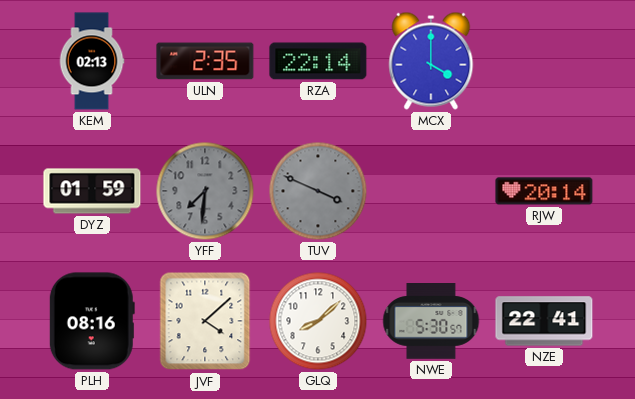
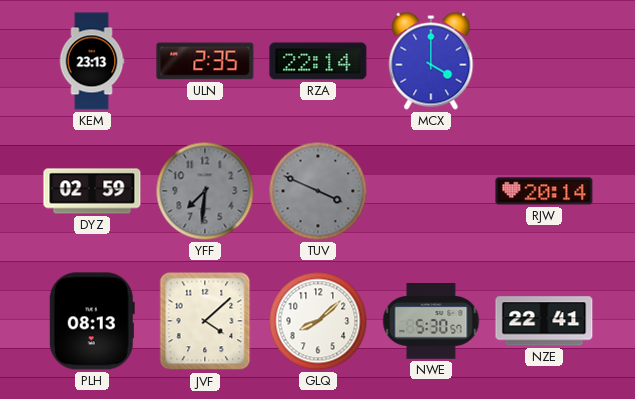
KEM: 02:13 -> 23:13
DYZ: 01:59 -> 02:59
PLH: 08:16 -> 08:13
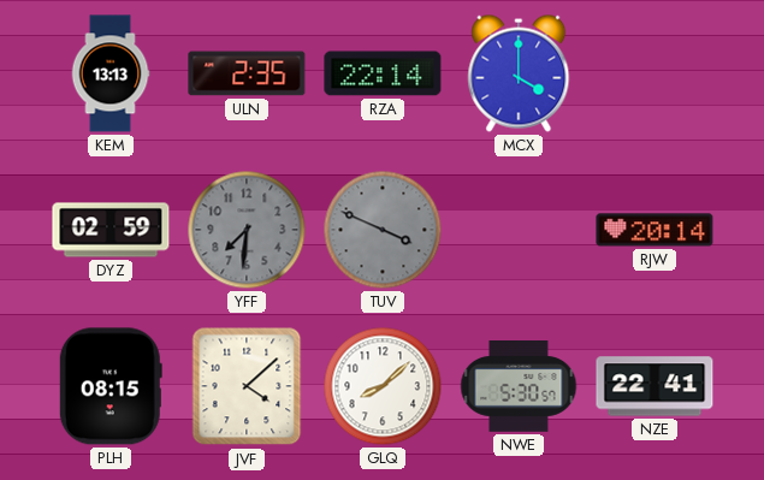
KEM: 23:13 -> 13:13
PLH: 08:13 -> 08:15
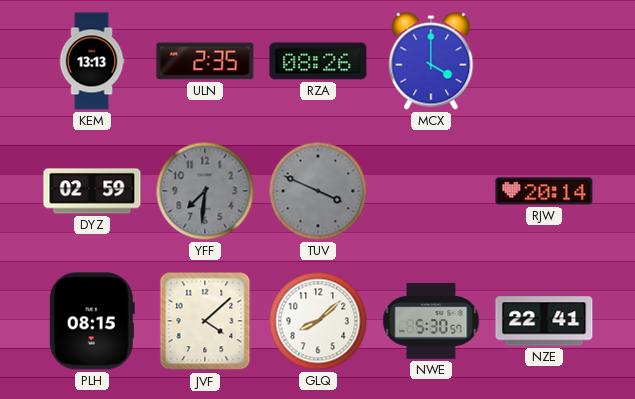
RZA: 22:14 -> 08:26
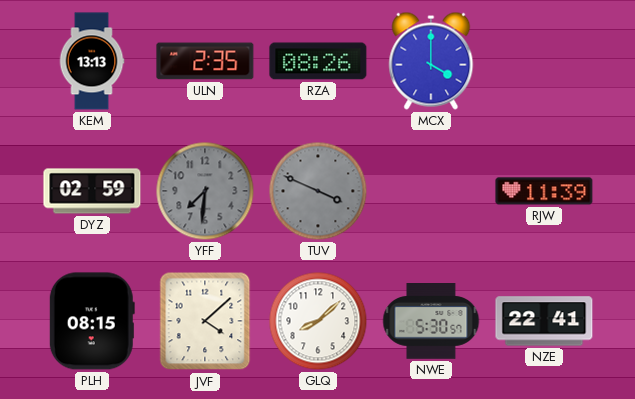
RJW: 20:14 -> 11:39
